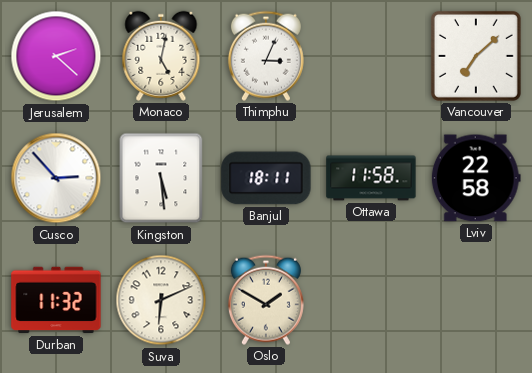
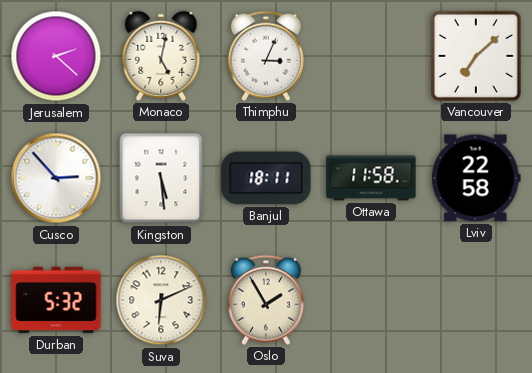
Durban: 11:32 -> 5:32
Oslo: 1:50 -> 1:55
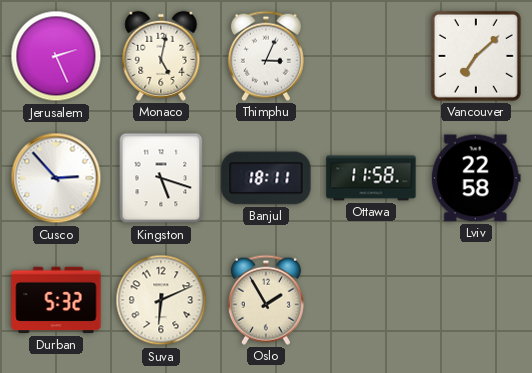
Jerusalem: 2:22 -> 2:26
Kingston: 5:29 -> 5:18
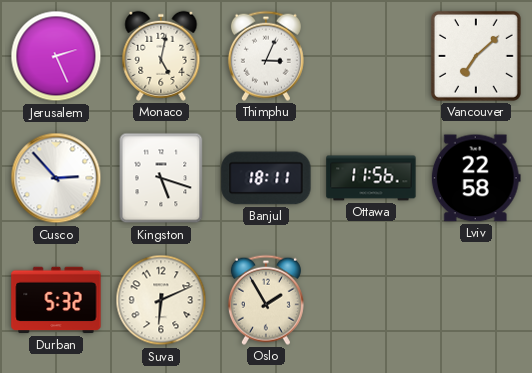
Ottawa: 11:58 -> 11:56
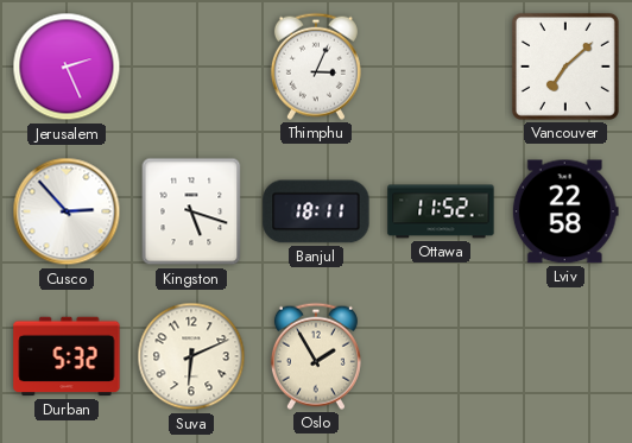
Monaco: 5:02 -> none
Ottawa: 11:56 -> 11:52
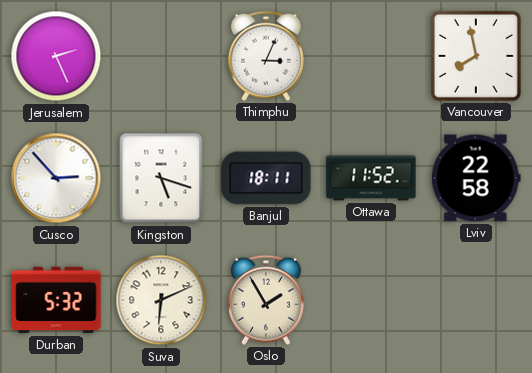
Vancouver: 7:08 -> 7:58
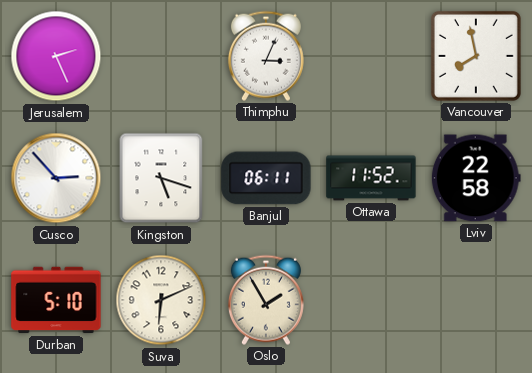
Banjul: 18:11 -> 06:11
Durban: 5:32 -> 5:10
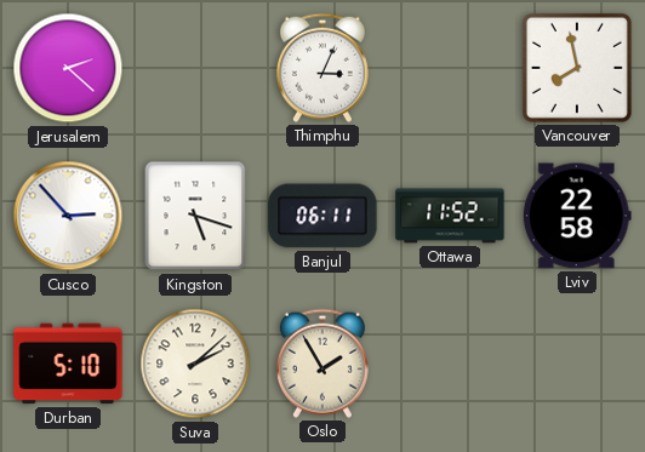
Jerusalem: 2:26 -> 2:22
Suva: 6:11 -> 2:08
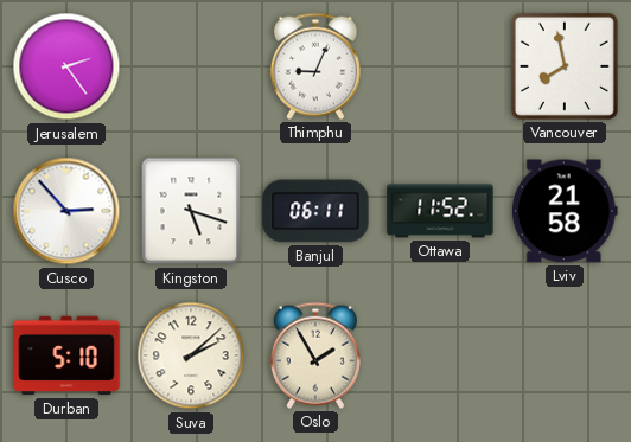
Jerusalem: 2:22 -> 2:24
Thimphu: 3:04 -> 9:04
Lviv: 22:58 -> 21:58
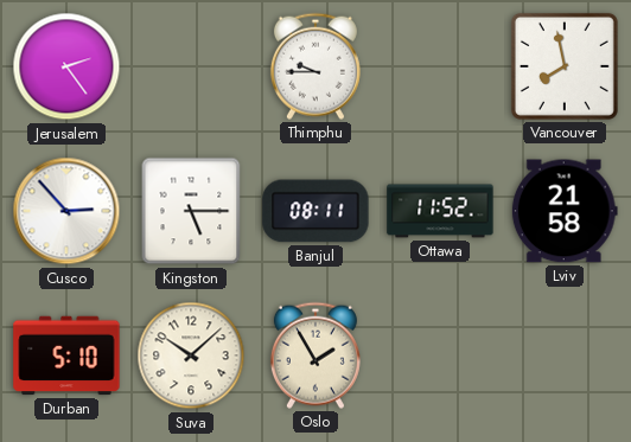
Thimphu: 9:04 -> 9:45
Kingston: 5:18 -> 5:15
Banjul: 06:11 -> 08:11
Suva: 2:08 -> 10:08
